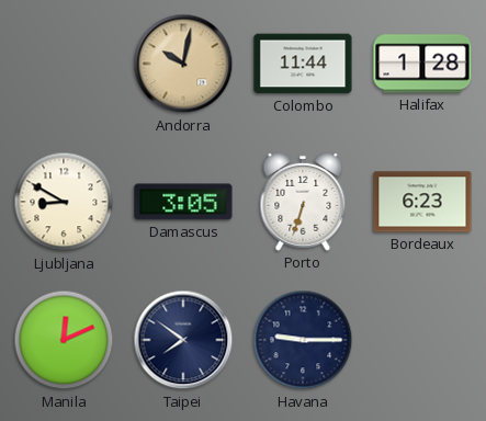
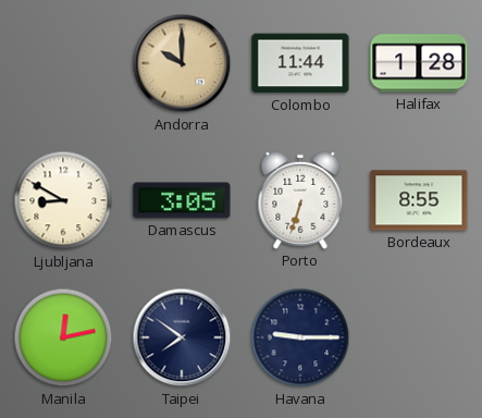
Andorra: 10:02 -> 10:00
Bordeaux: 6:23 -> 8:55
Manila: 12:11 -> 12:13
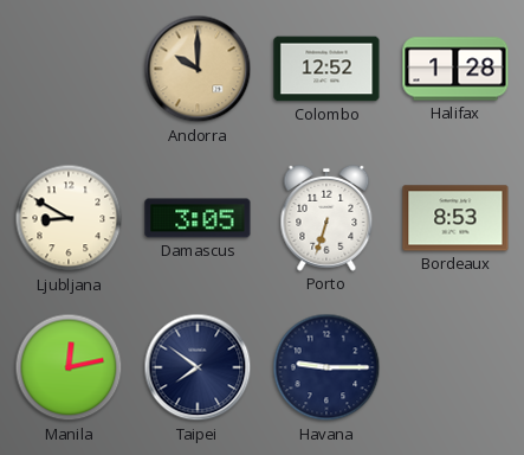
Colombo: 11:44 -> 12:52
Bordeaux: 8:55 -> 8:53
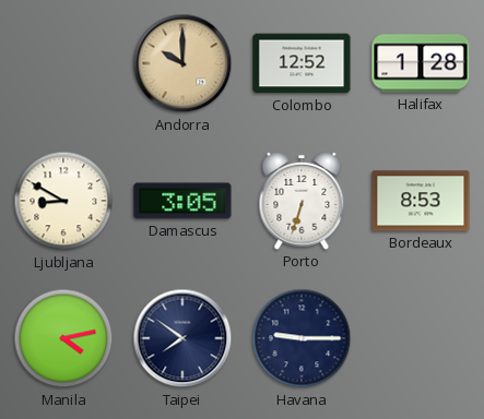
Manila: 12:13 -> 4:13
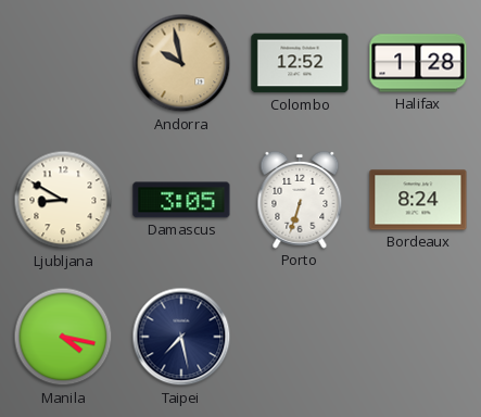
Andorra: 10:00 -> 9:58
Bordeaux: 8:53 -> 8:24
Manila: 4:13 -> 4:17
Taipei: 7:51 -> 7:28
Havana: 9:15 -> none
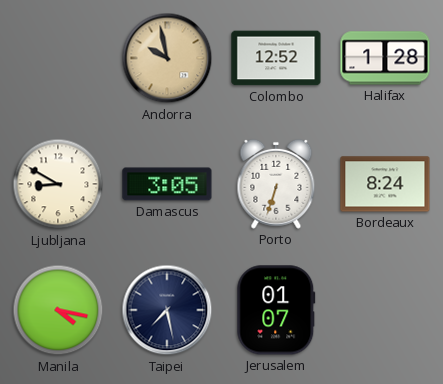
Jerusalem: none -> 01:07
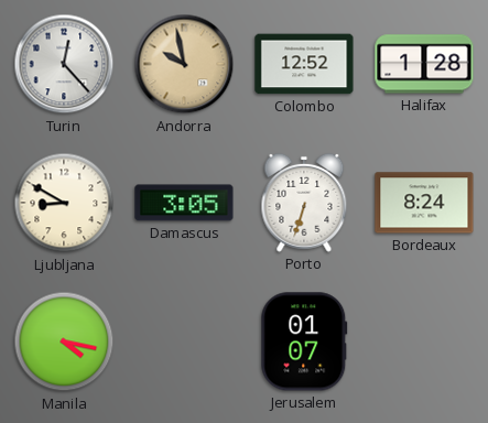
Turin: none -> 12:23
Taipei: 7:28 -> none
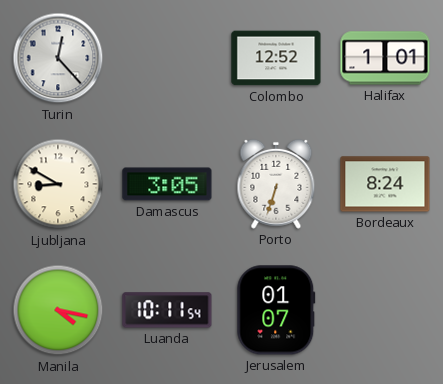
Andorra: 9:58 -> none
Halifax: 1:28 -> 1:01
Luanda: none -> 10:11
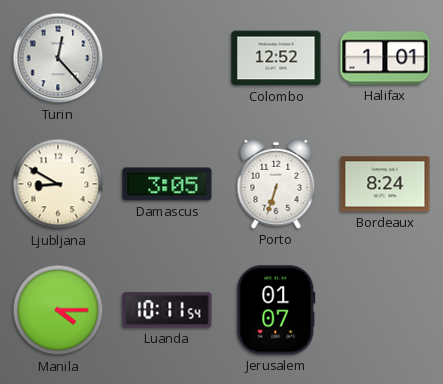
Manila: 4:17 -> 4:15
